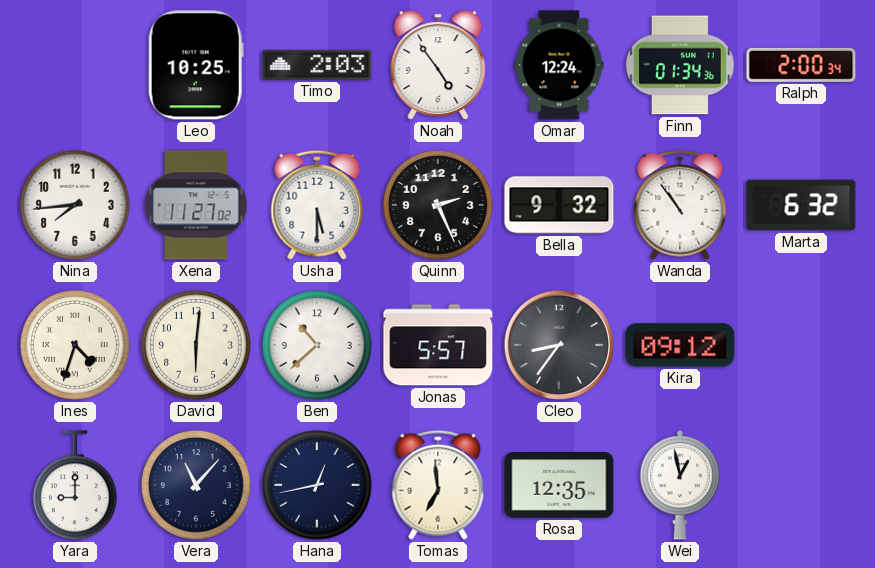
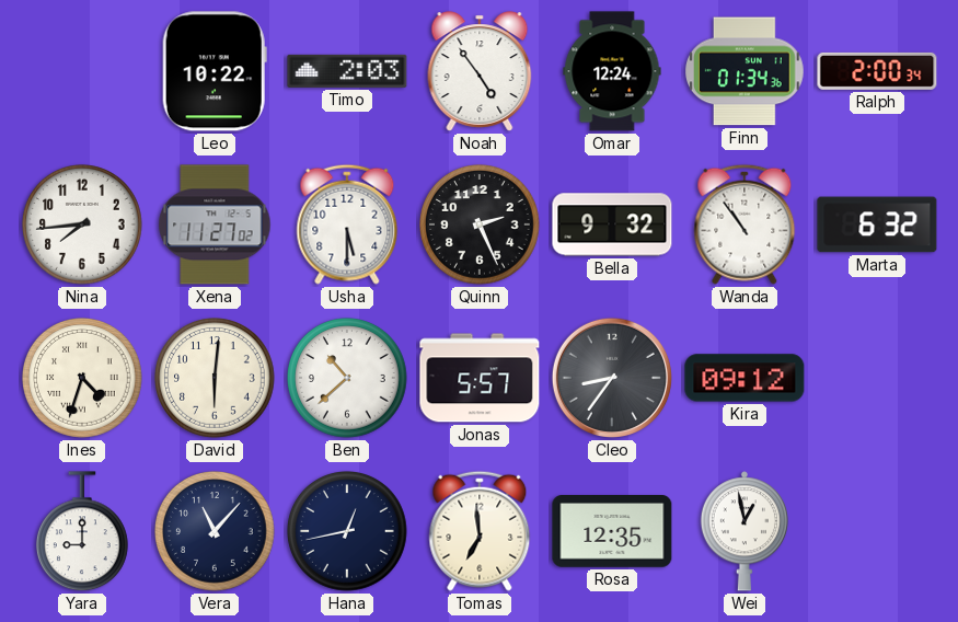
Leo: 10:25 -> 10:22
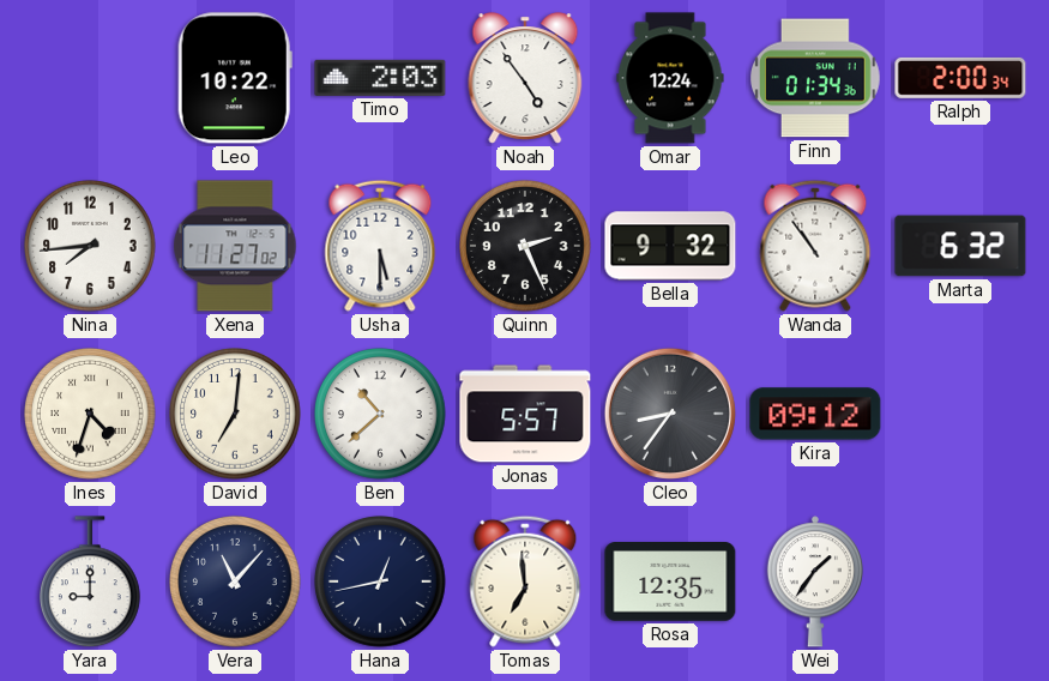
David: 6:01 -> 7:01
Wei: 12:58 -> 1:36
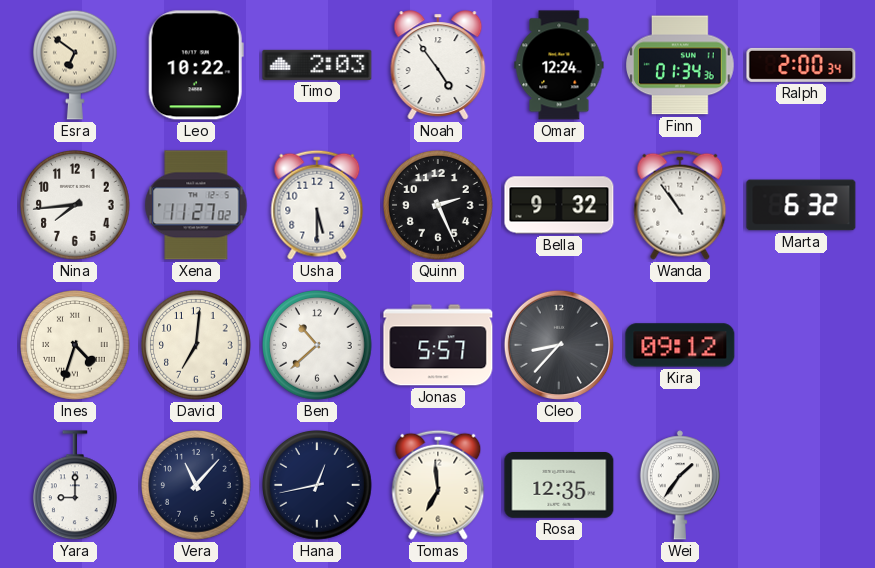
Esra: none -> 6:51
Cleo: 8:36 -> 8:37
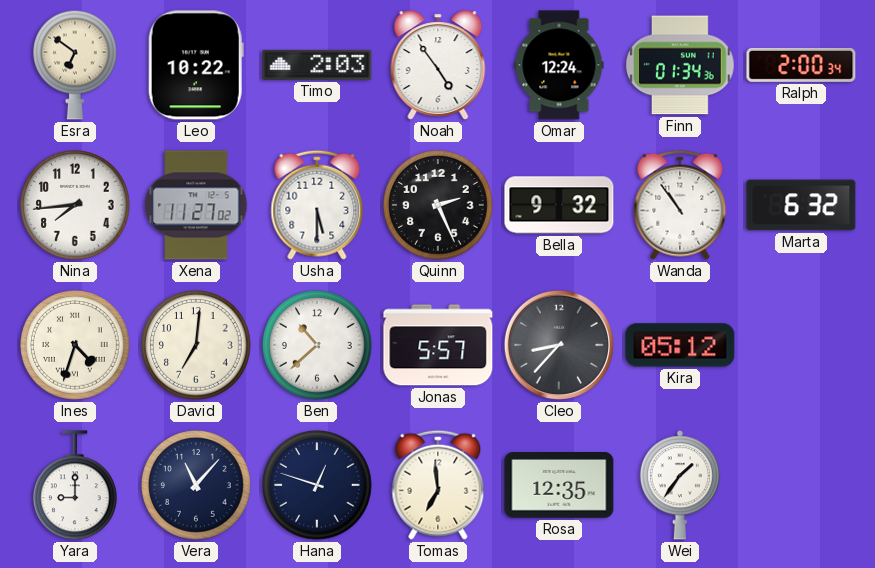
Kira: 09:12 -> 05:12
Hana: 12:43 -> 12:48
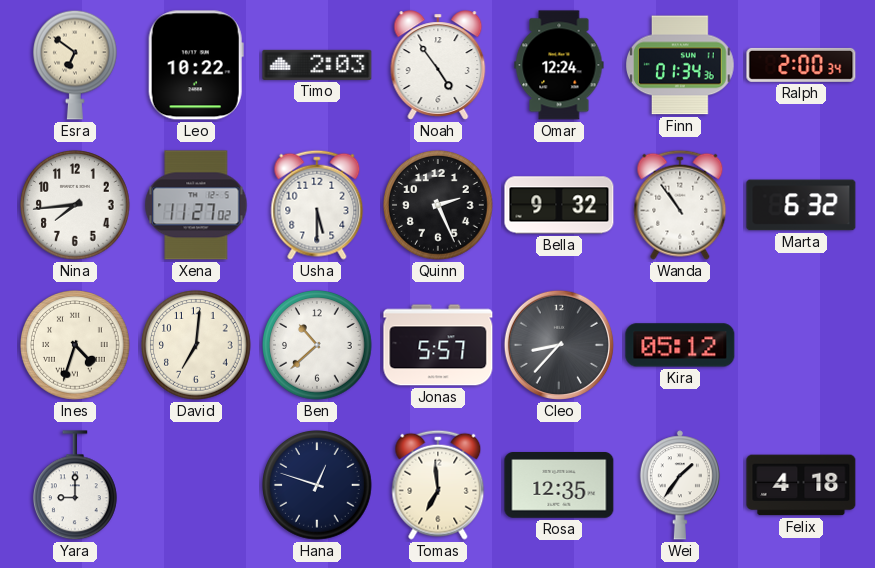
Vera: 11:07 -> none
Felix: none -> 4:18
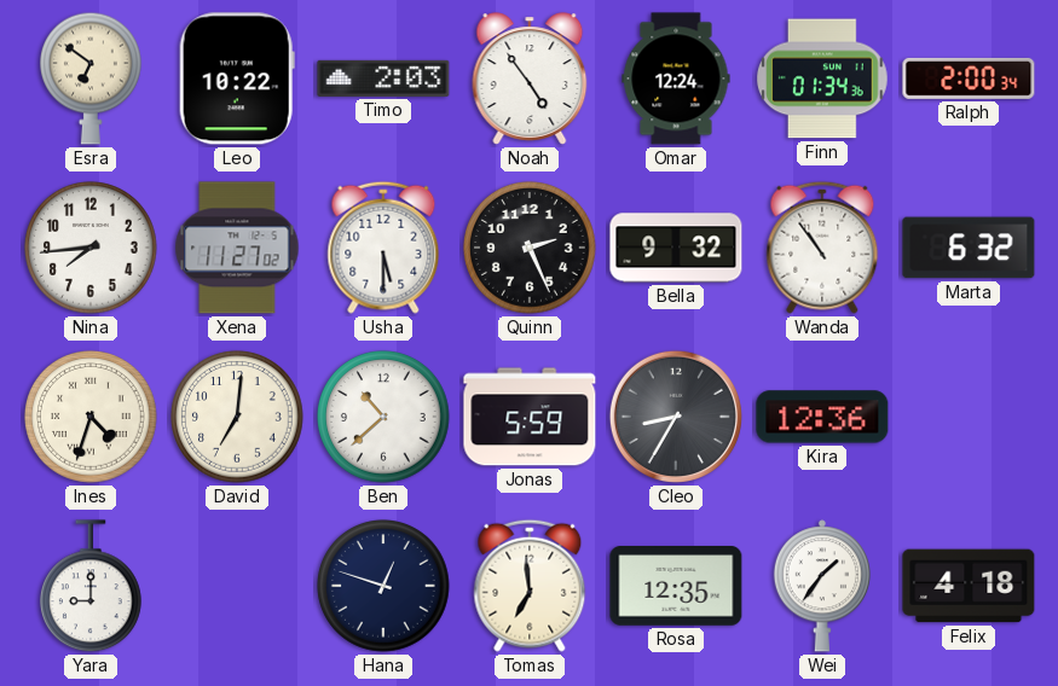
Jonas: 5:57 -> 5:59
Cleo: 8:37 -> 8:35
Kira: 05:12 -> 12:36
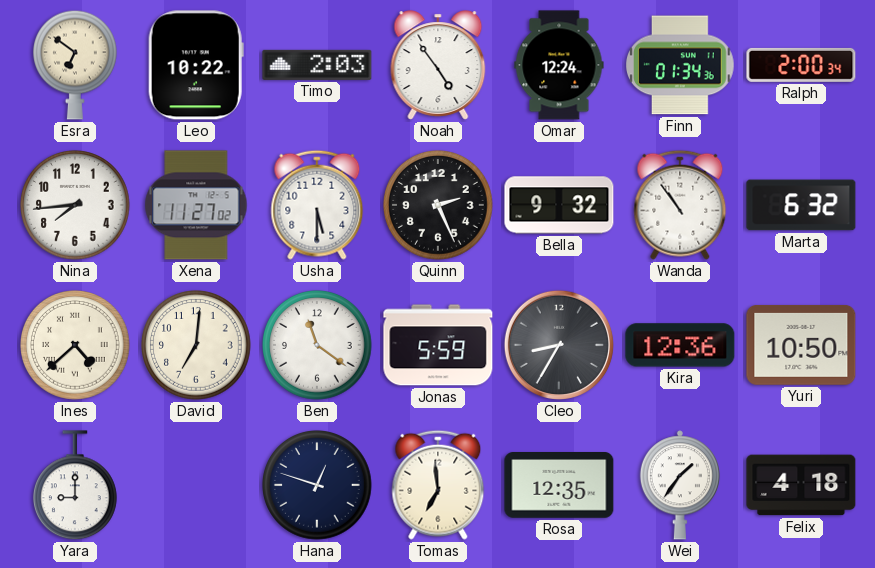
Ines: 4:33 -> 4:38
Ben: 10:38 -> 11:21
Yuri: none -> 10:50
